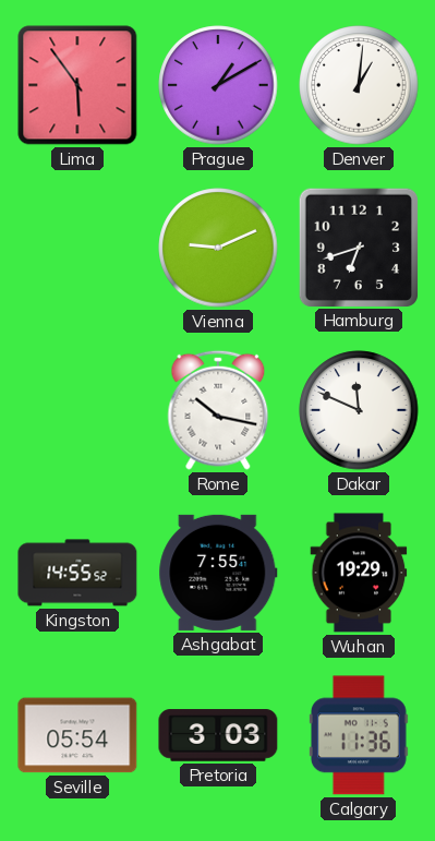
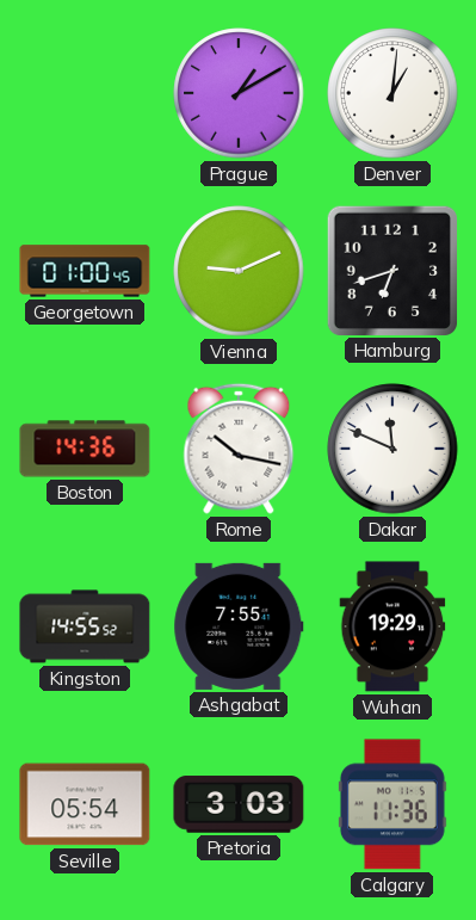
Lima: 5:54 -> none
Georgetown: none -> 01:00
Boston: none -> 14:36
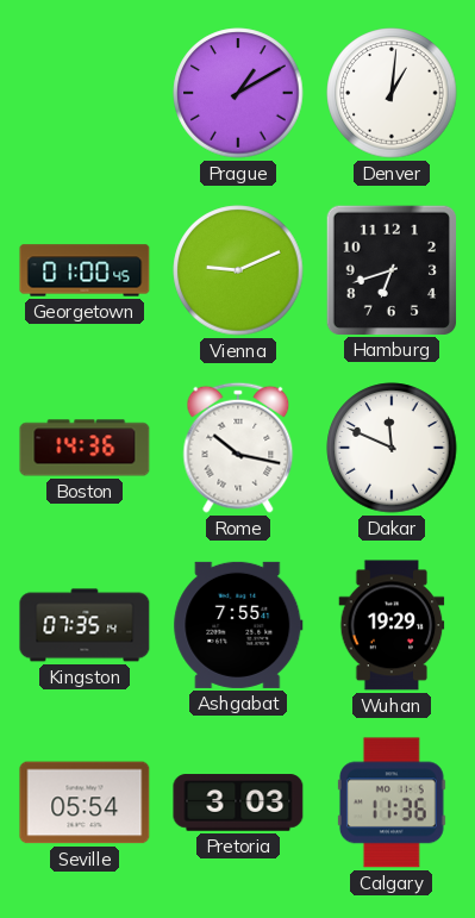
Kingston: 14:55 -> 07:35
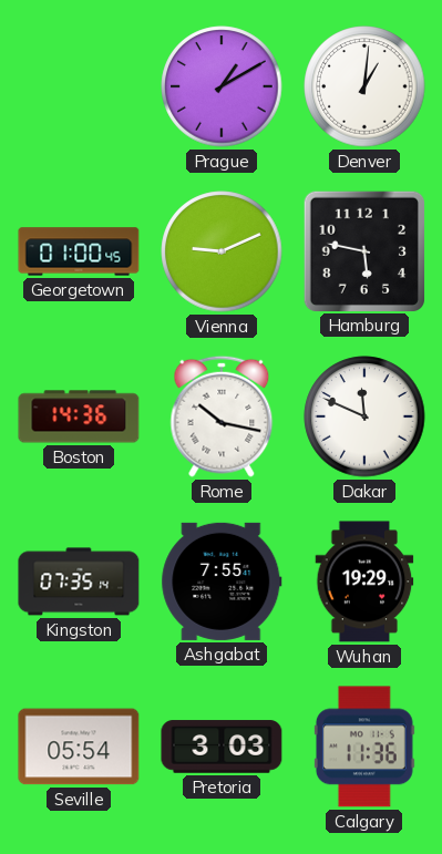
Hamburg: 6:42 -> 5:47
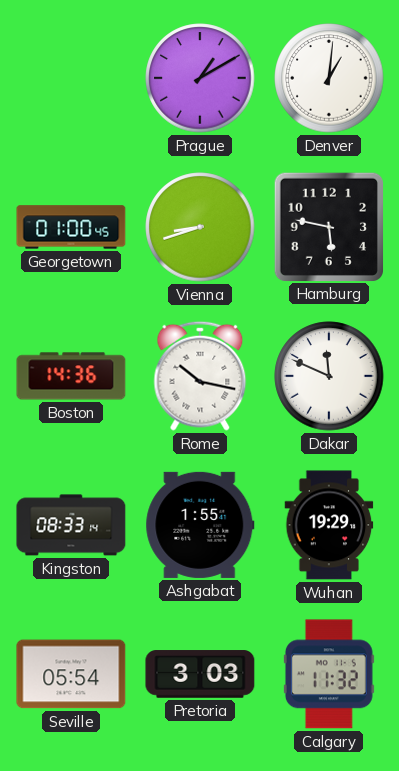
Vienna: 9:11 -> 8:42
Kingston: 07:35 -> 08:33
Ashgabat: 7:55 -> 1:55
Calgary: 11:36 -> 11:32
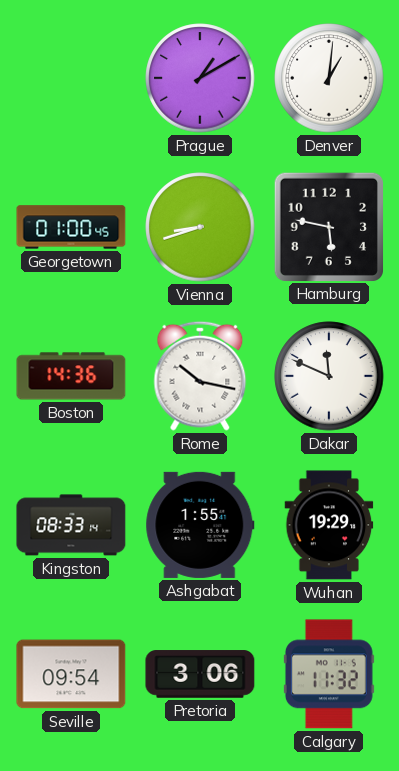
Seville: 05:54 -> 09:54
Pretoria: 3:03 -> 3:06
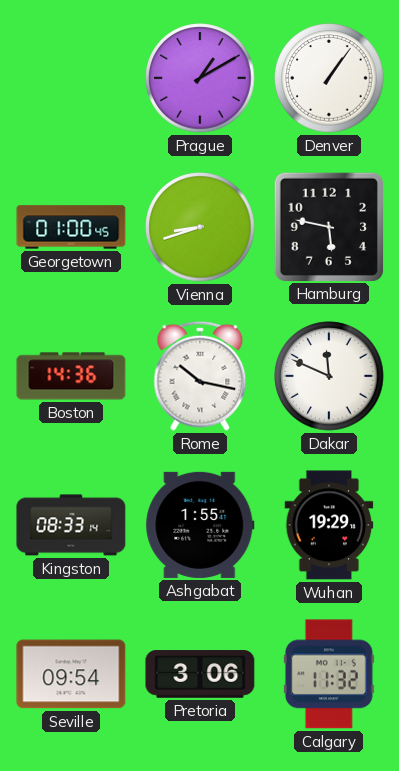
Denver: 1:01 -> 1:06
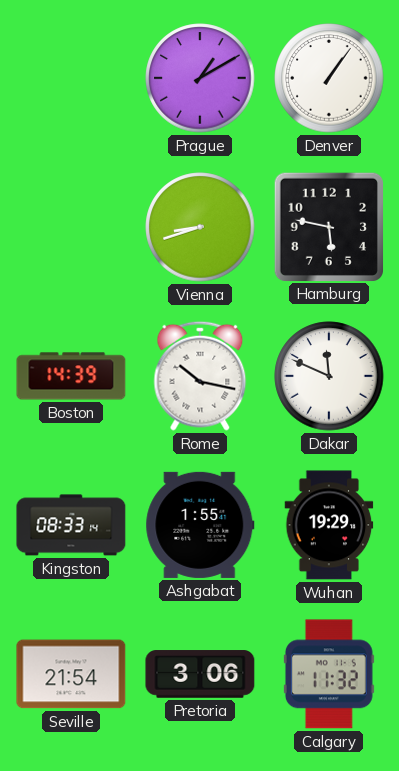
Georgetown: 01:00 -> none
Boston: 14:36 -> 14:39
Seville: 09:54 -> 21:54
